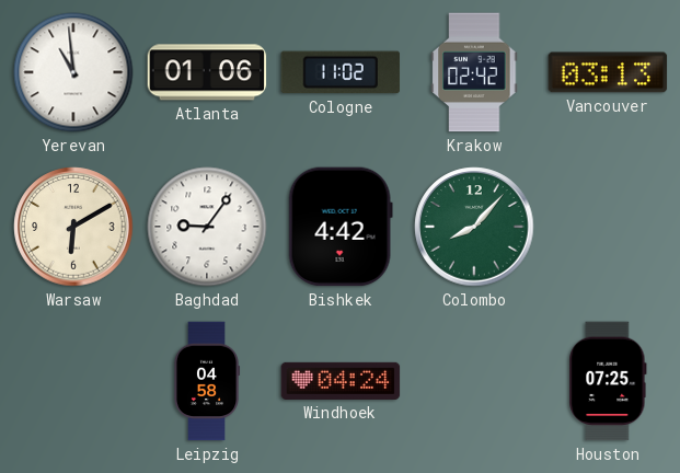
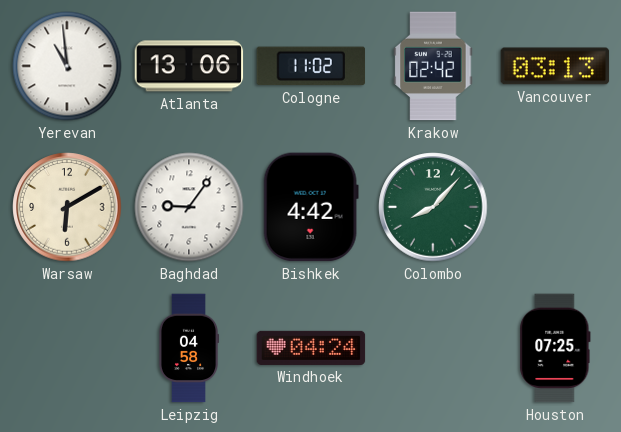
Atlanta: 01:06 -> 13:06
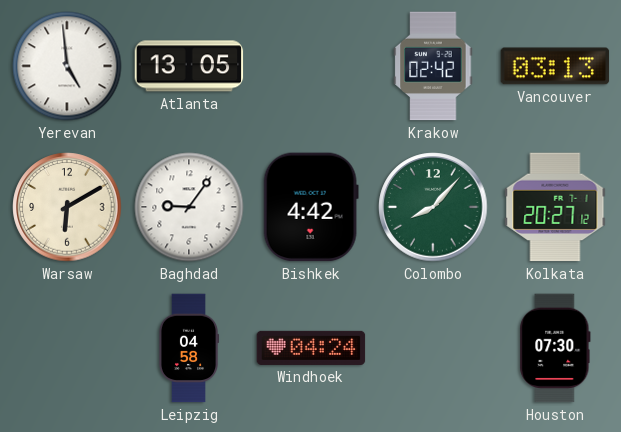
Yerevan: 10:59 -> 4:59
Atlanta: 13:06 -> 13:05
Cologne: 11:02 -> none
Kolkata: none -> 20:27
Houston: 07:25 -> 07:30
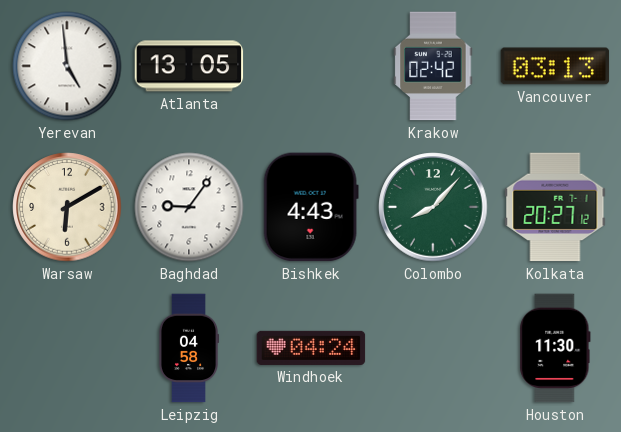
Bishkek: 4:42 -> 4:43
Houston: 07:30 -> 11:30
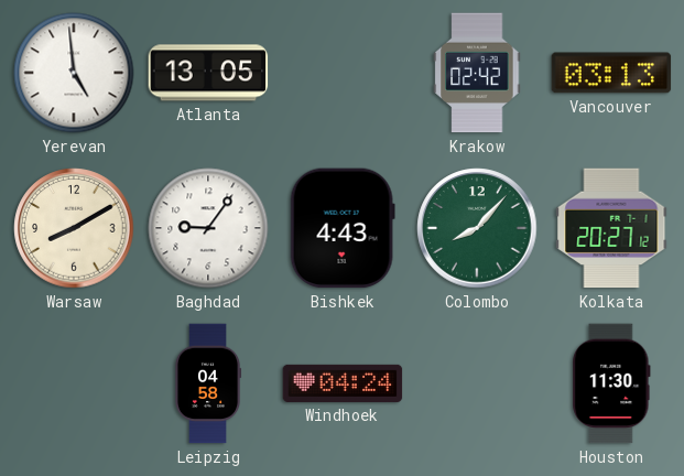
Warsaw: 6:10 -> 8:10
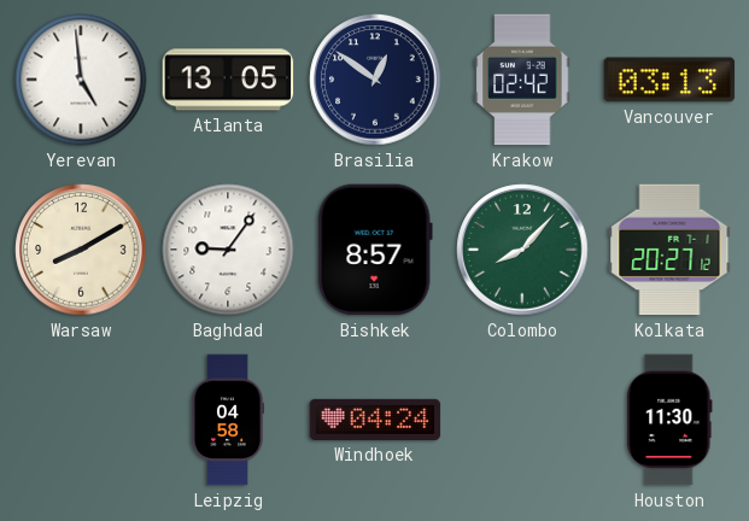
Brasilia: none -> 12:51
Bishkek: 4:43 -> 8:57
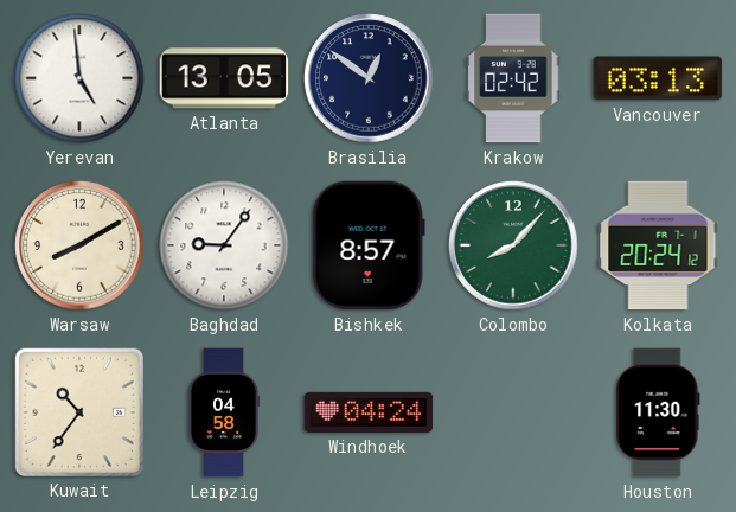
Kolkata: 20:27 -> 20:24
Kuwait: none -> 10:36
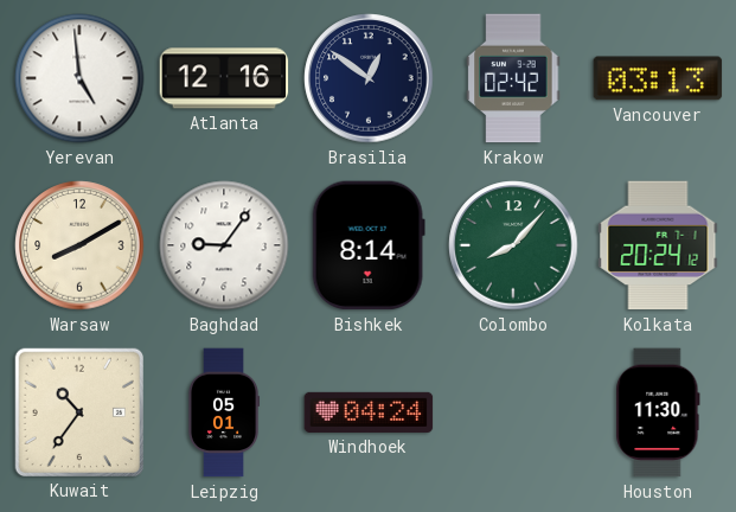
Atlanta: 13:05 -> 12:16
Bishkek: 8:57 -> 8:14
Leipzig: 04:58 -> 05:01
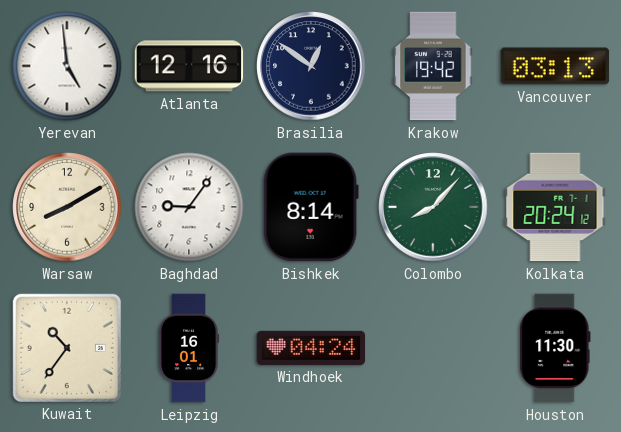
Krakow: 02:42 -> 19:42
Leipzig: 05:01 -> 16:01
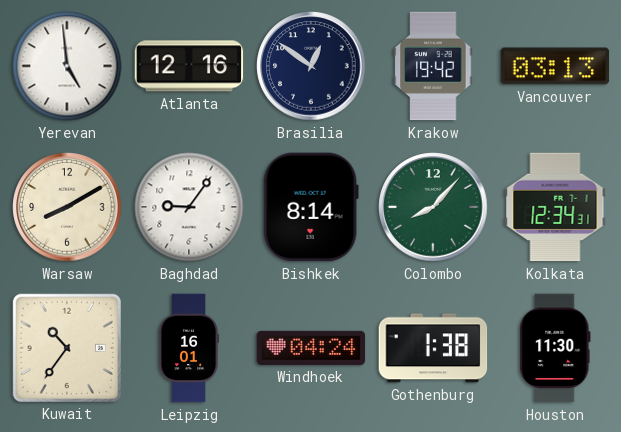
Kolkata: 20:24 -> 12:34
Gothenburg: none -> 1:38
